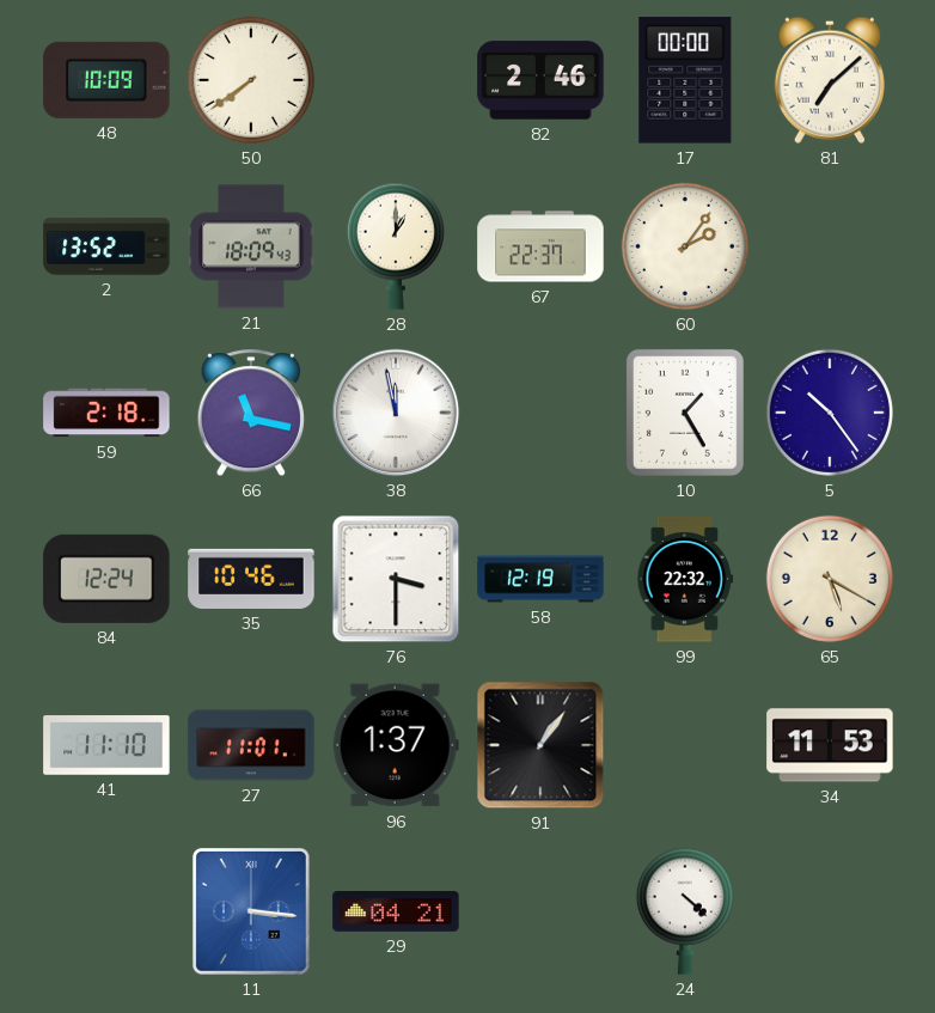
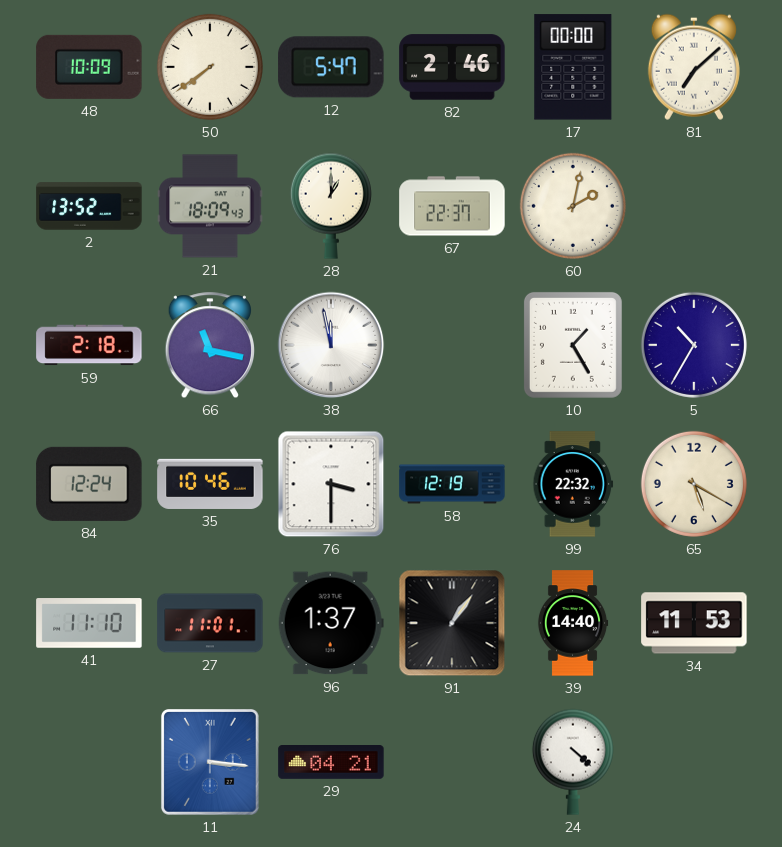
12: none -> 5:47
60: 2:06 -> 2:02
5: 10:24 -> 10:35
39: none -> 14:40
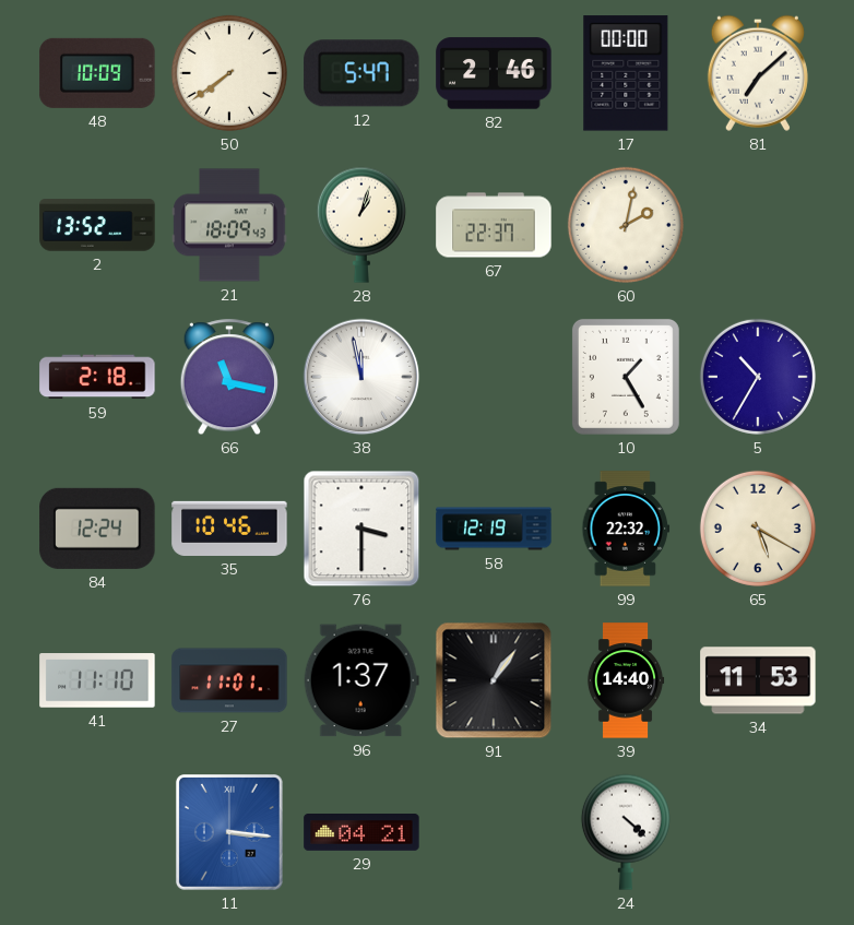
28: 1:00 -> 1:03
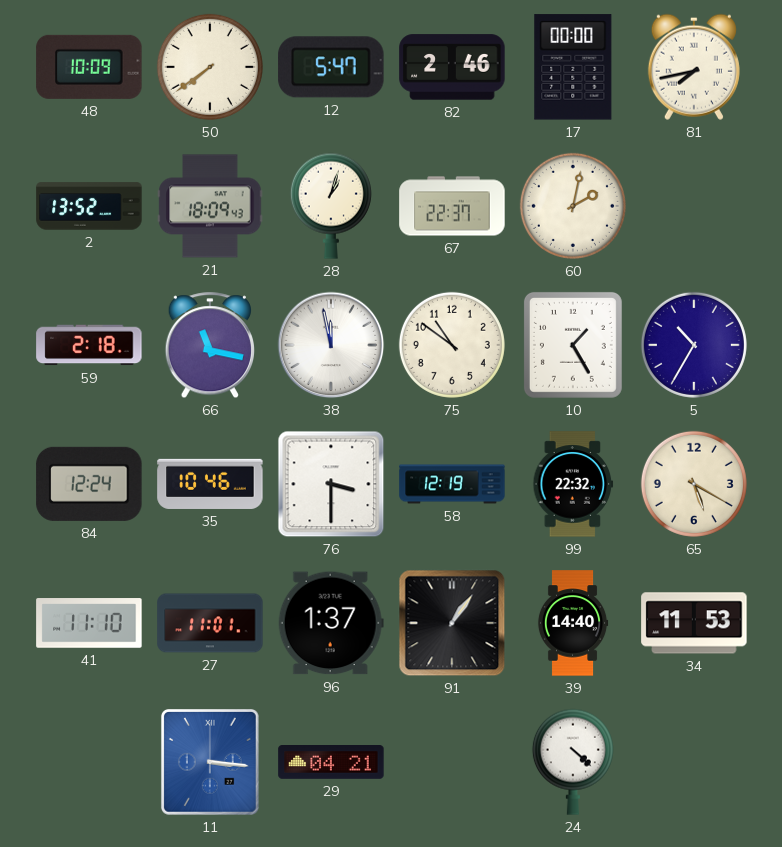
81: 7:08 -> 7:43
75: none -> 10:51
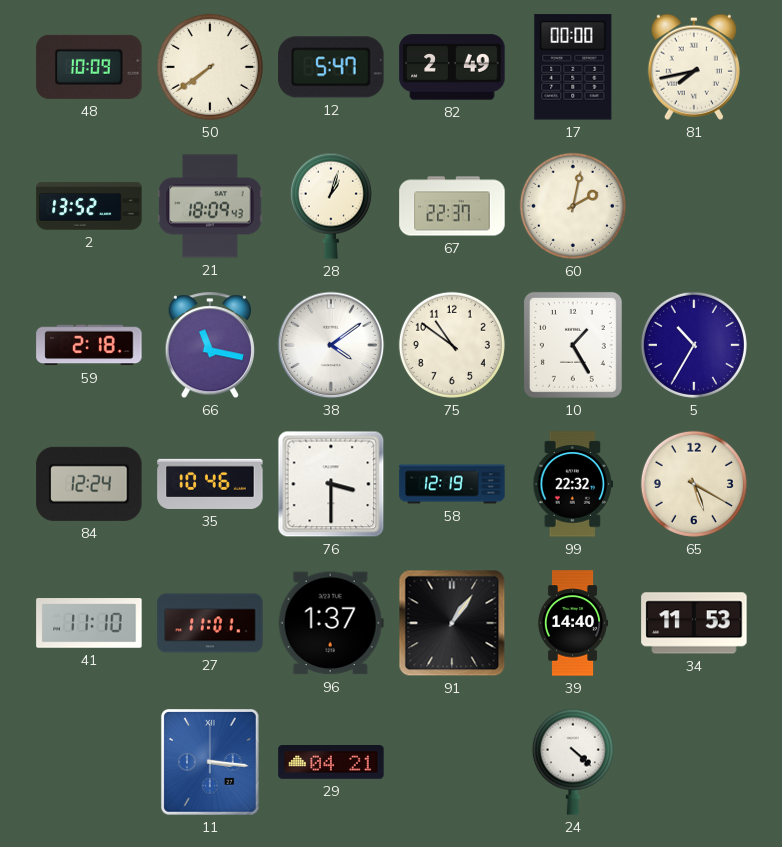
82: 2:46 -> 2:49
38: 11:58 -> 4:09
